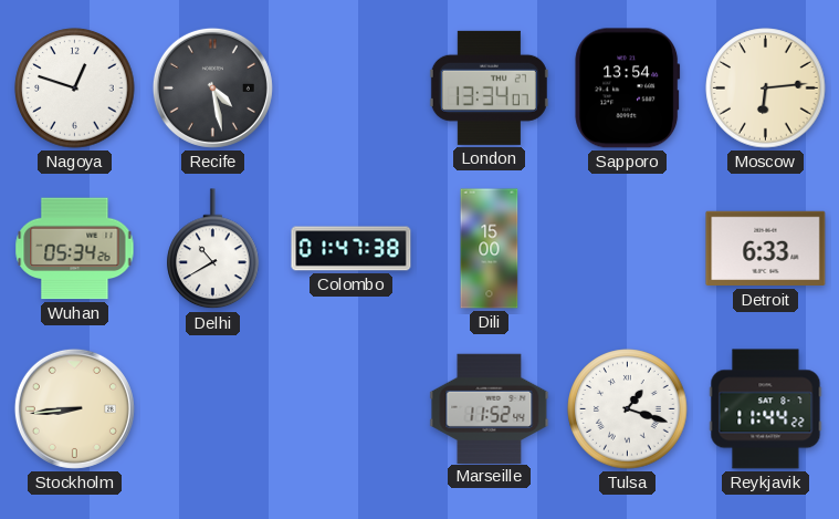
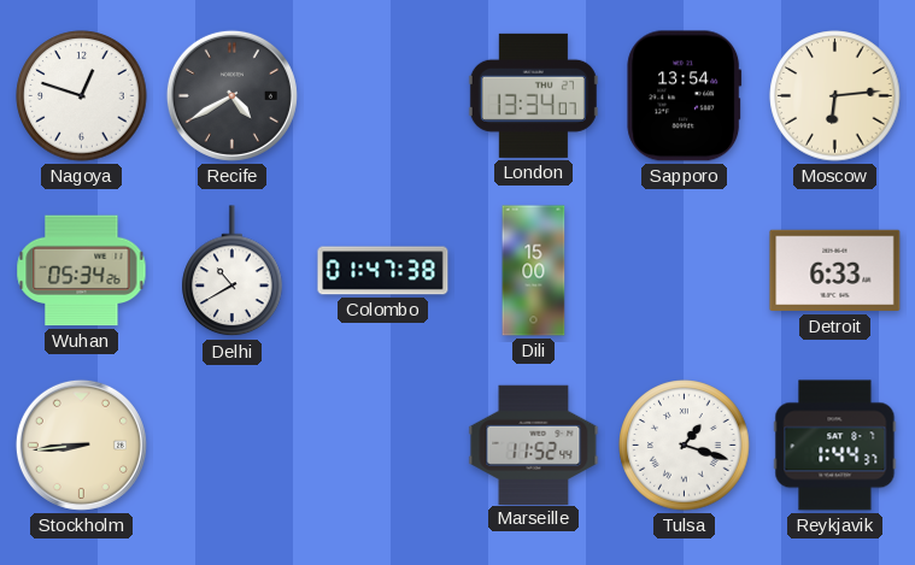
Recife: 4:28 -> 4:40
Reykjavik: 11:44 -> 1:44
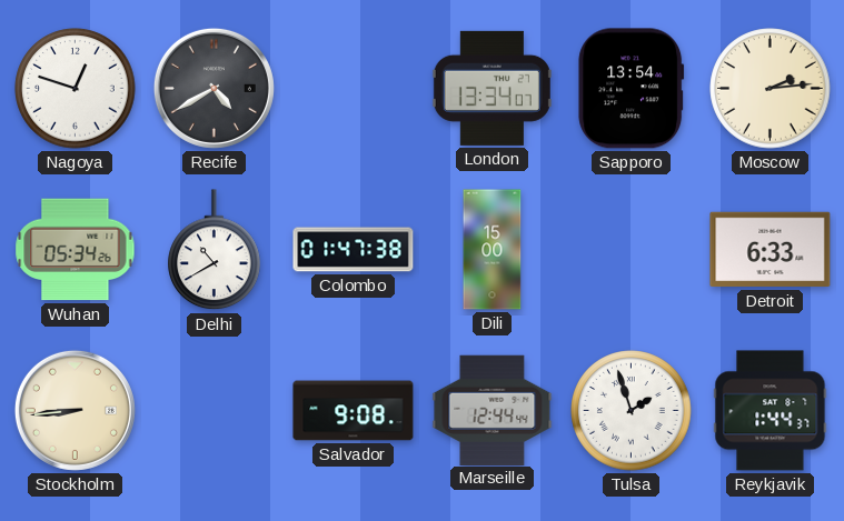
Moscow: 6:14 -> 2:14
Salvador: none -> 9:08
Marseille: 11:52 -> 12:44
Tulsa: 1:18 -> 1:57
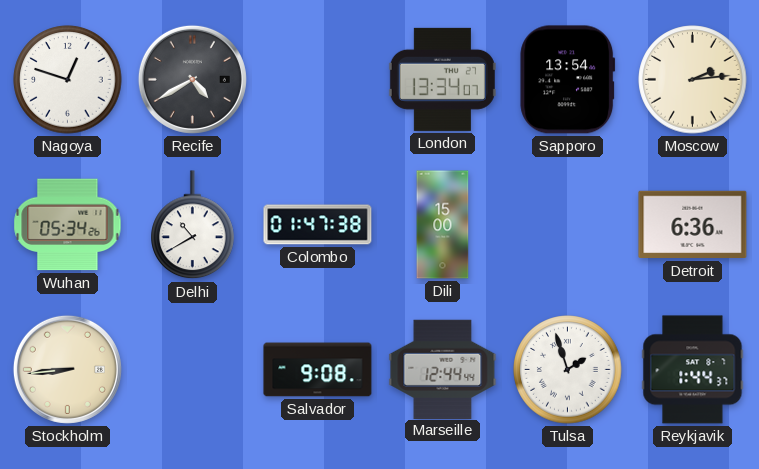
Detroit: 6:33 -> 6:36
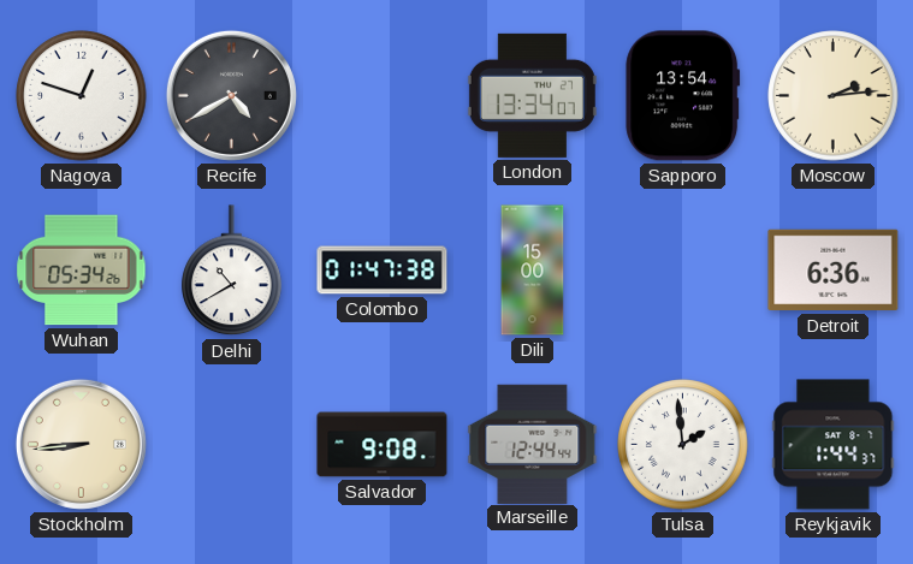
Tulsa: 1:57 -> 1:59
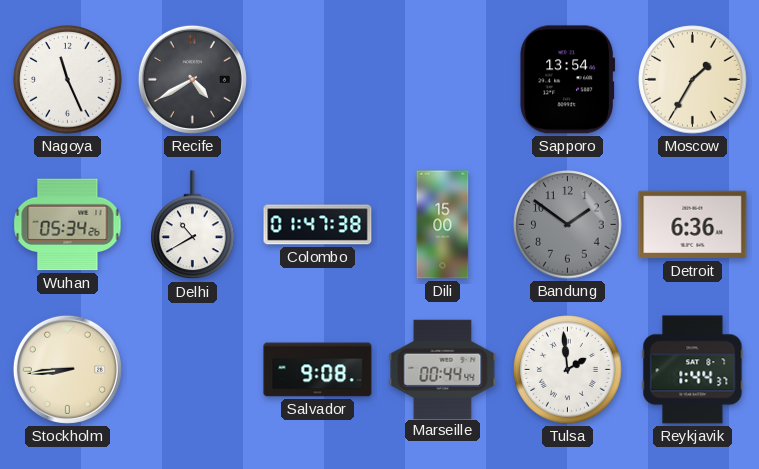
Nagoya: 12:48 -> 11:26
London: 13:34 -> none
Moscow: 2:14 -> 1:35
Bandung: none -> 1:51
Marseille: 12:44 -> 00:44
